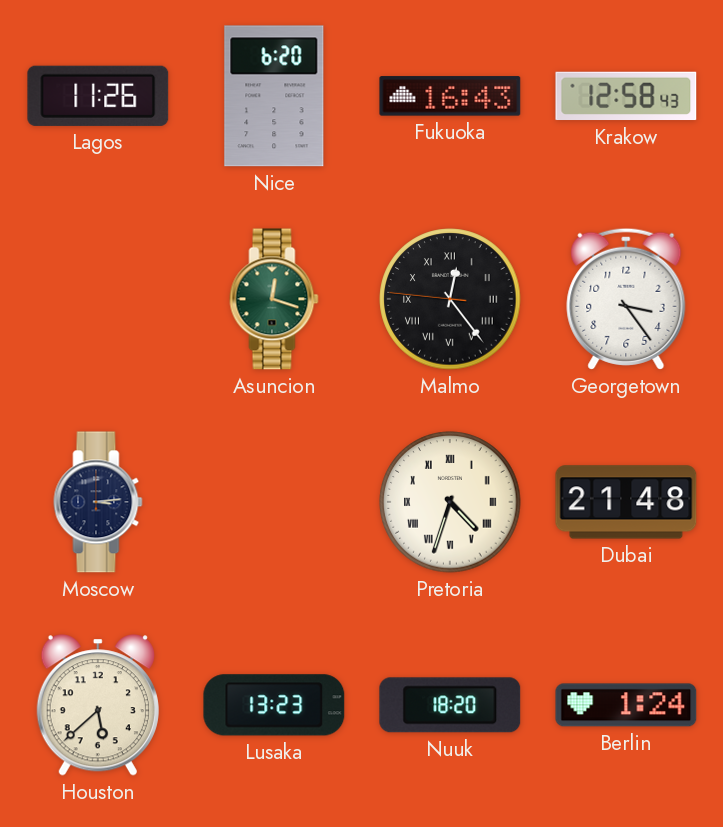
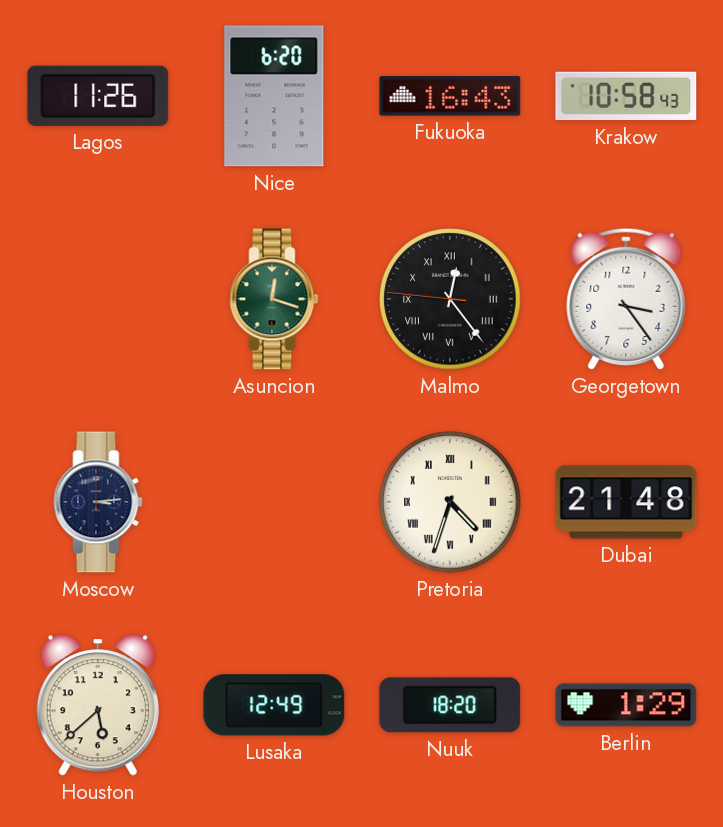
Krakow: 12:58 -> 10:58
Lusaka: 13:23 -> 12:49
Berlin: 1:24 -> 1:29
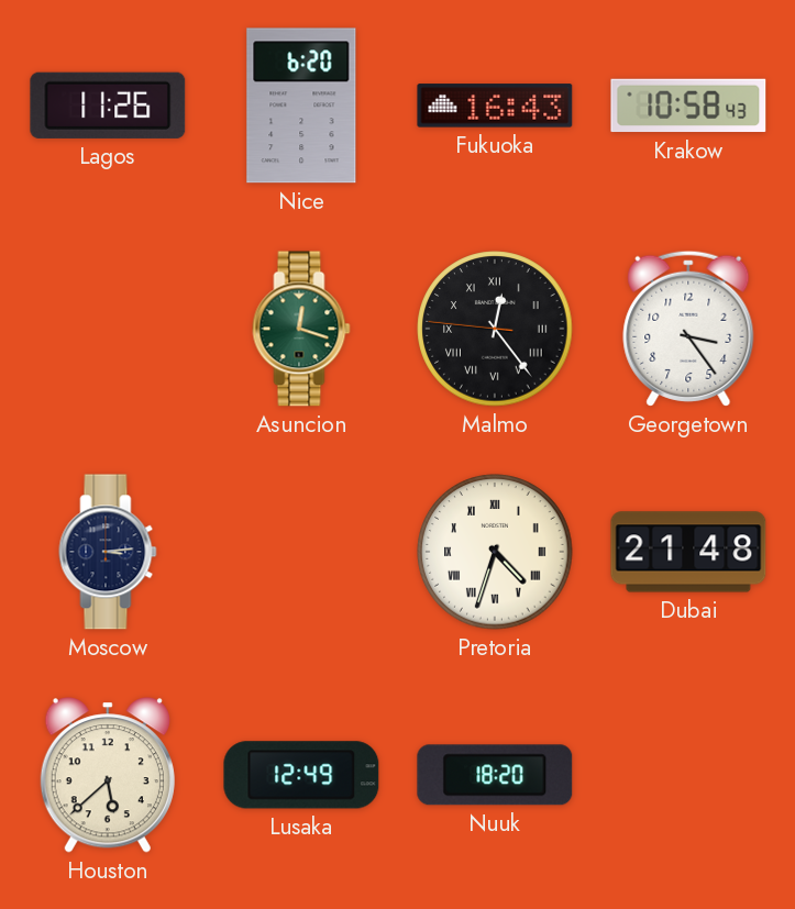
Berlin: 1:29 -> none
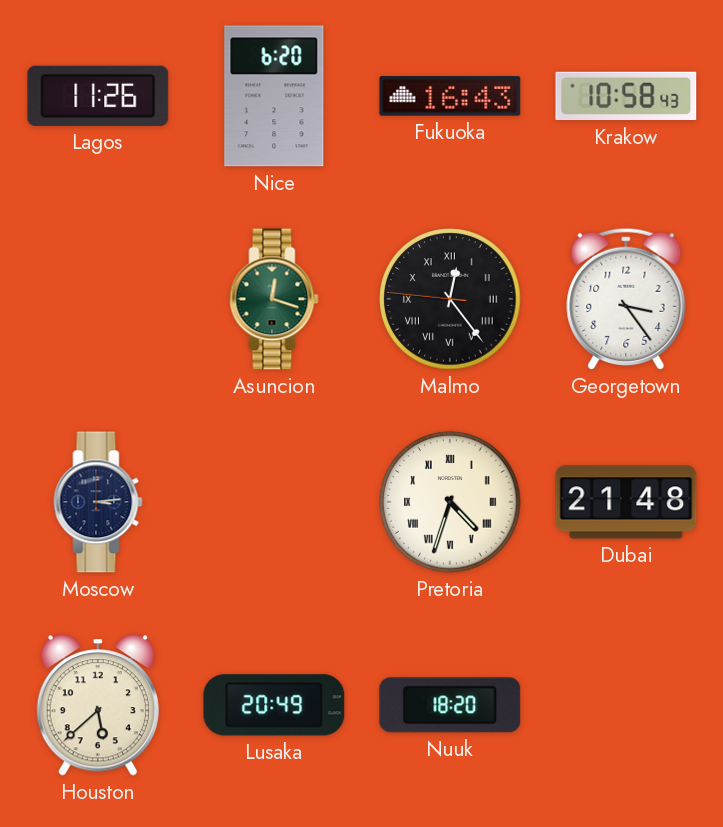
Lusaka: 12:49 -> 20:49
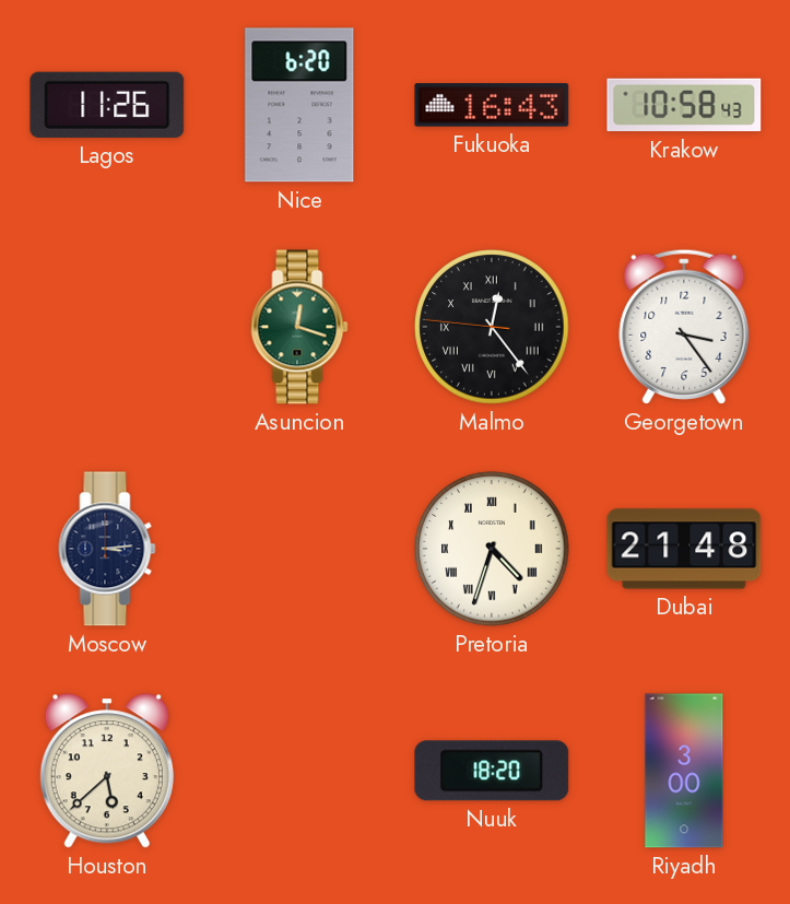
Lusaka: 20:49 -> none
Riyadh: none -> 3:00
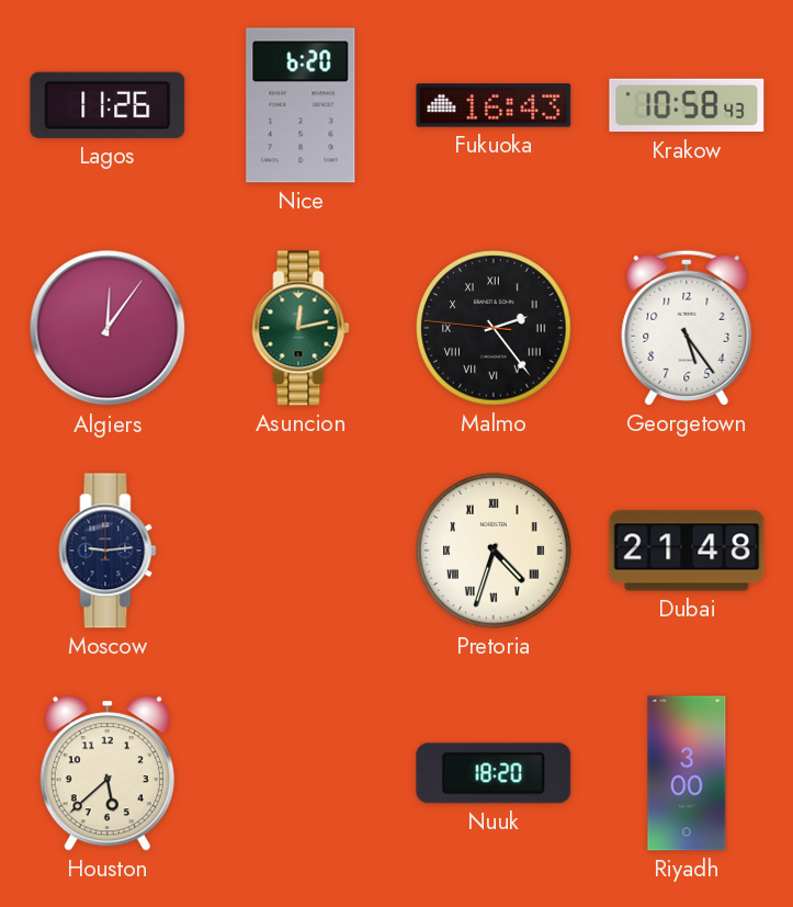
Algiers: none -> 12:06
Asuncion: 12:18 -> 12:13
Malmo: 12:23 -> 2:23
Georgetown: 3:24 -> 5:24
Moscow: 3:14 -> 9:14
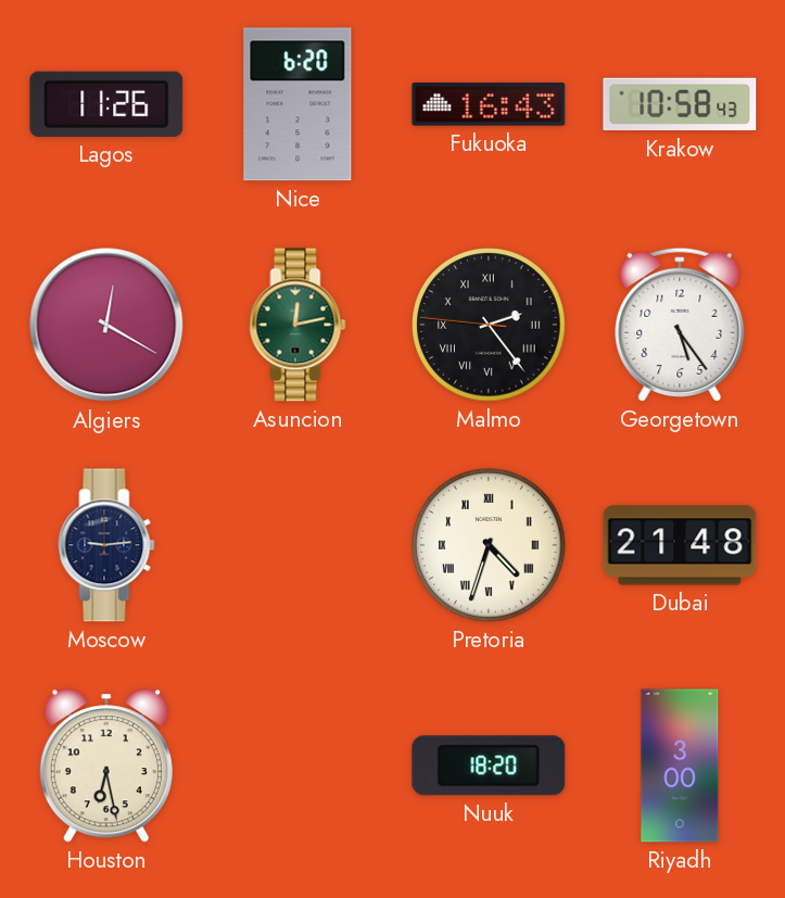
Algiers: 12:06 -> 12:20
Houston: 5:38 -> 6:28
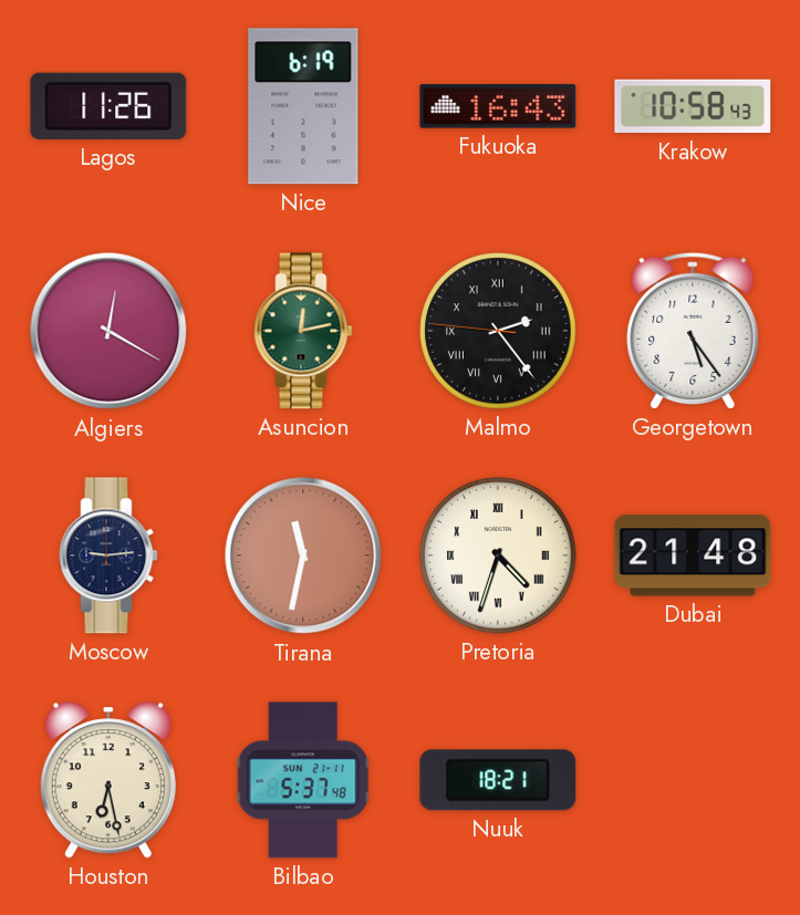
Nice: 6:20 -> 6:19
Tirana: none -> 11:32
Bilbao: none -> 5:37
Nuuk: 18:20 -> 18:21
Riyadh: 3:00 -> none
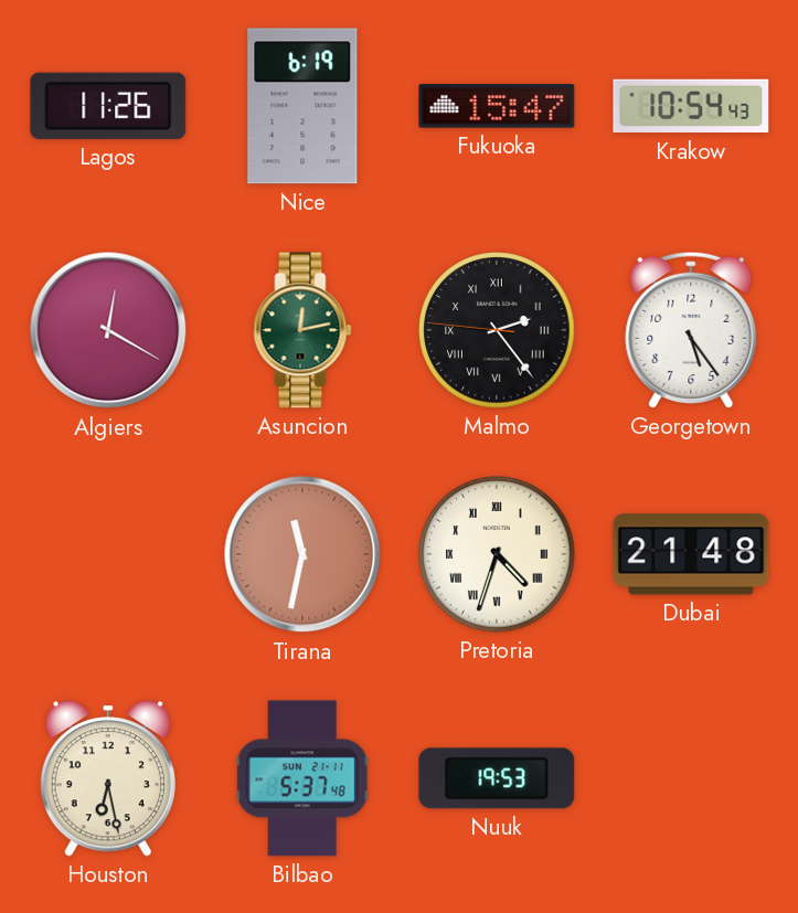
Fukuoka: 16:43 -> 15:47
Krakow: 10:58 -> 10:54
Moscow: 9:14 -> none
Nuuk: 18:21 -> 19:53
